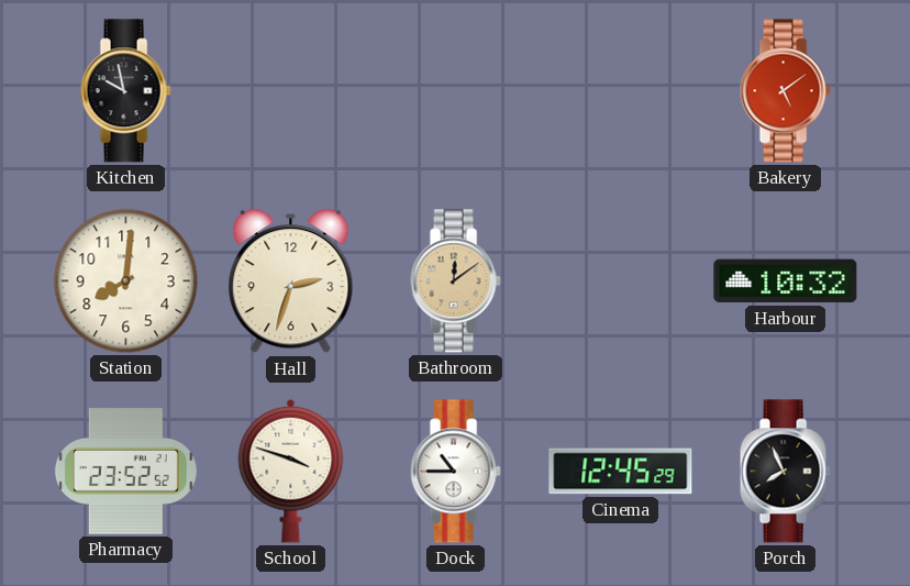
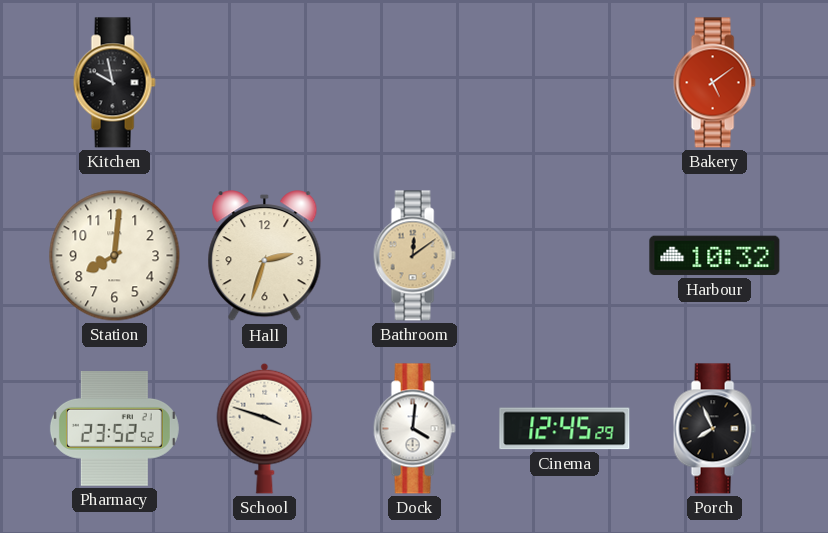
Dock: 10:45 -> 4:01
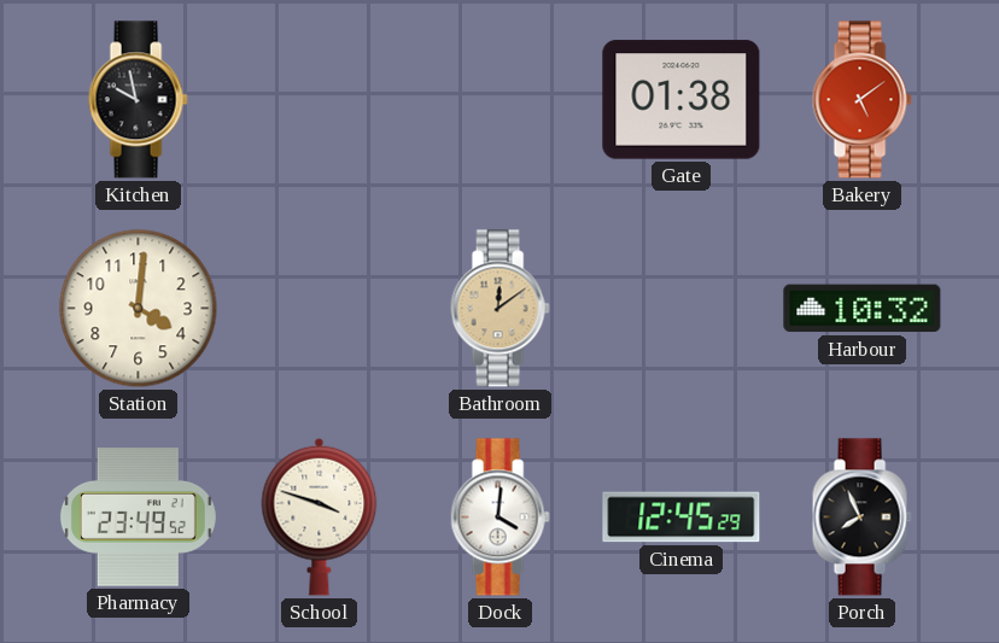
Gate: none -> 01:38
Station: 8:01 -> 4:01
Hall: 2:33 -> none
Pharmacy: 23:52 -> 23:49
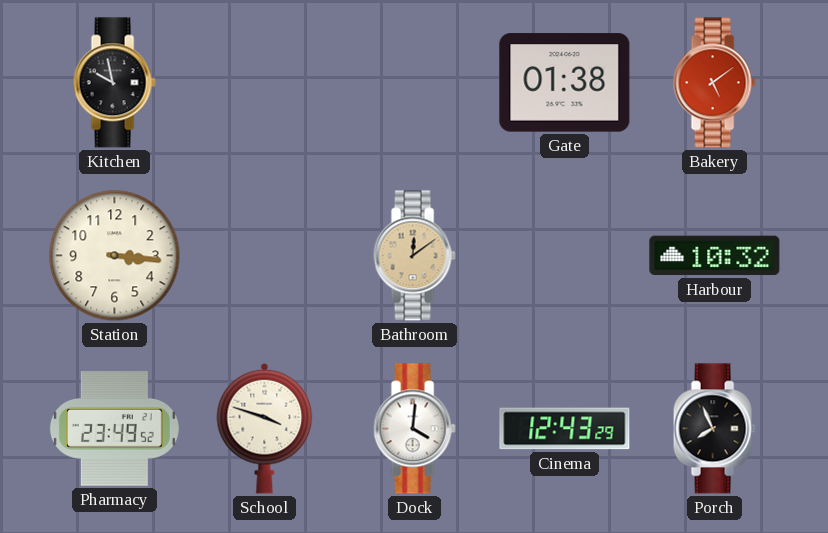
Station: 4:01 -> 3:16
Cinema: 12:45 -> 12:43
